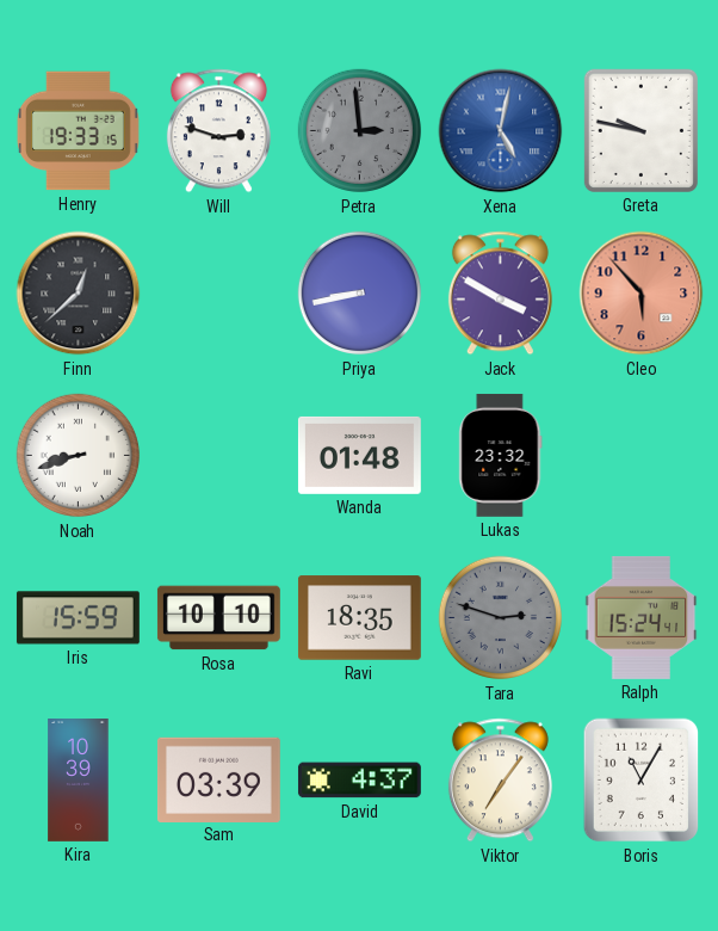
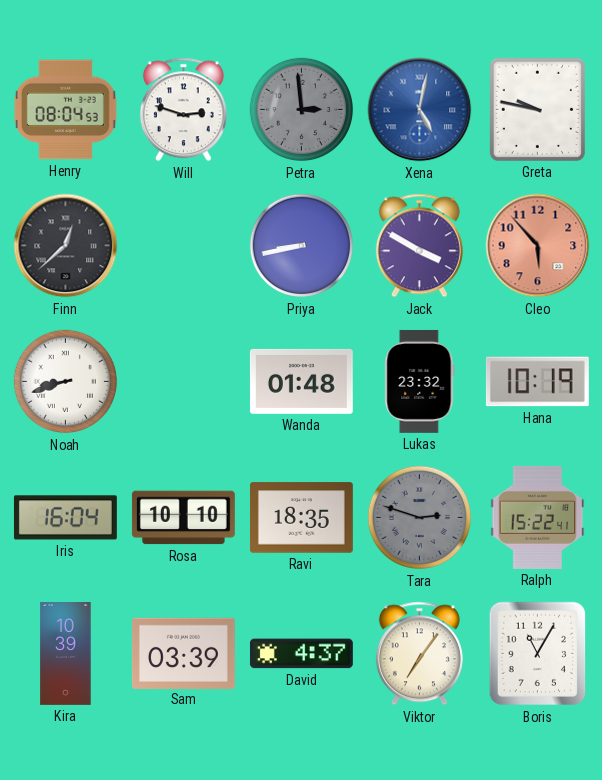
Henry: 19:33 -> 08:04
Hana: none -> 10:19
Iris: 15:59 -> 16:04
Ralph: 15:24 -> 15:22
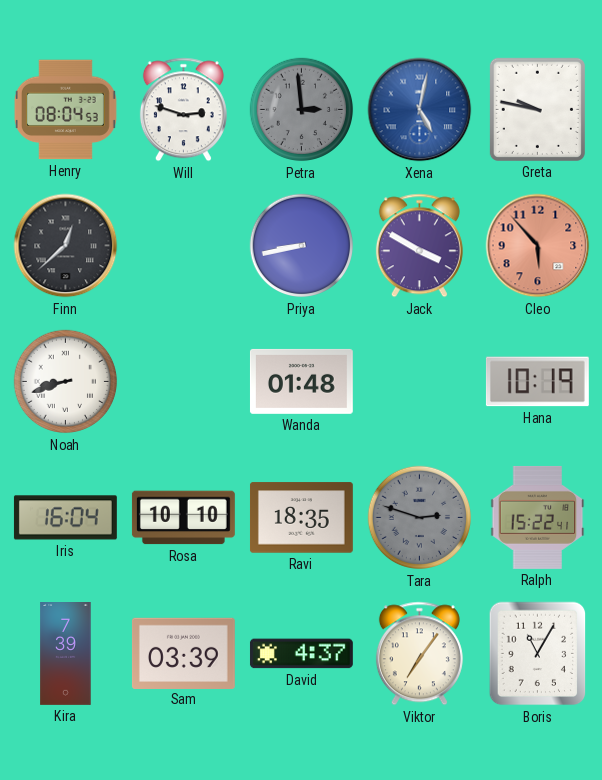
Lukas: 23:32 -> none
Kira: 10:39 -> 7:39
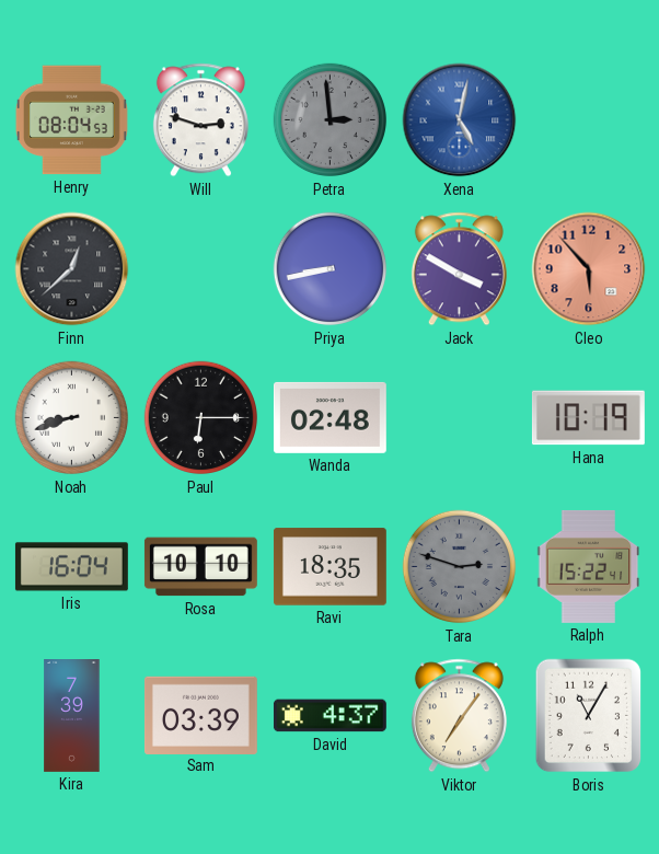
Greta: 9:47 -> none
Paul: none -> 6:15
Wanda: 01:48 -> 02:48
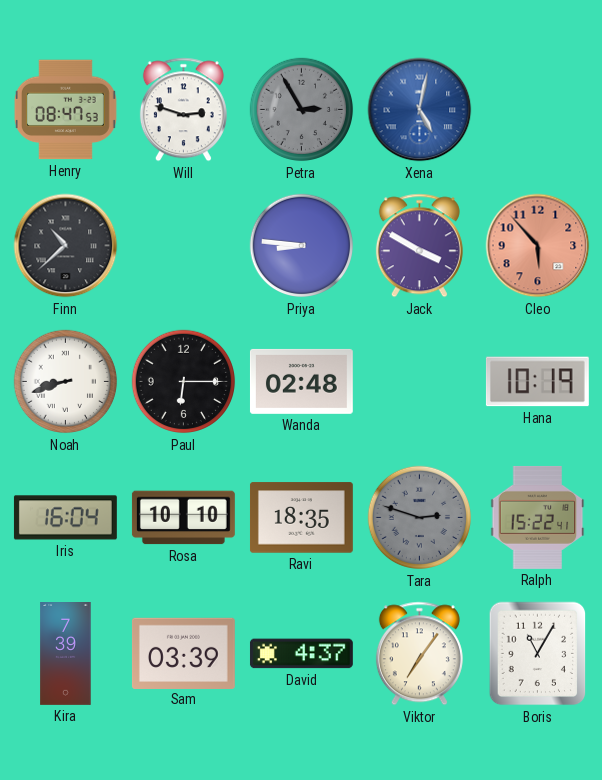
Henry: 08:04 -> 08:47
Petra: 2:59 -> 2:55
Finn: 12:38 -> 10:38
Priya: 8:43 -> 8:46
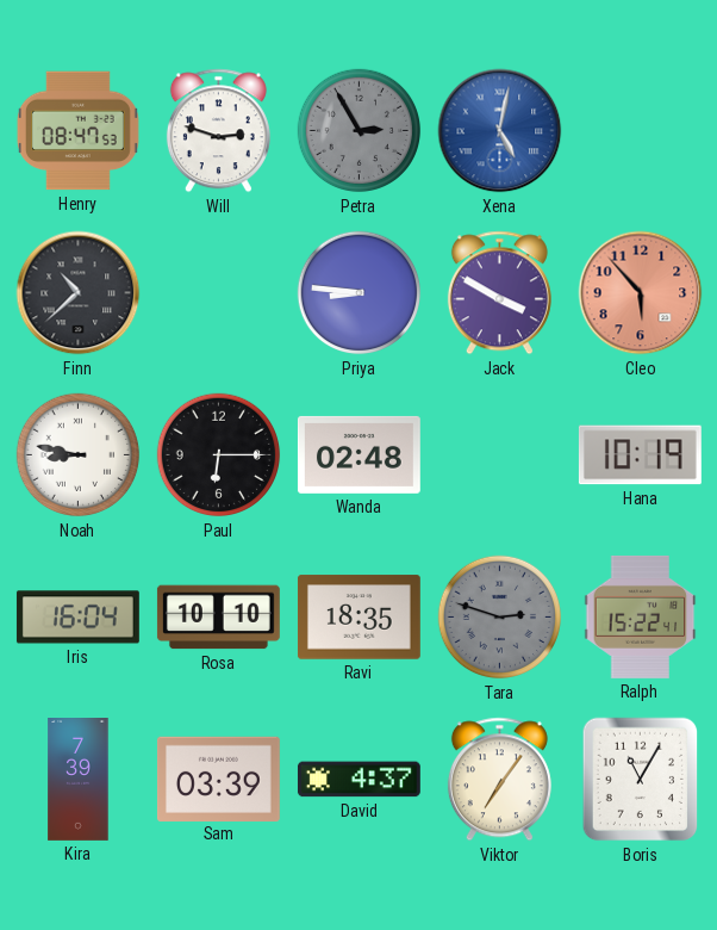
Noah: 8:42 -> 8:47
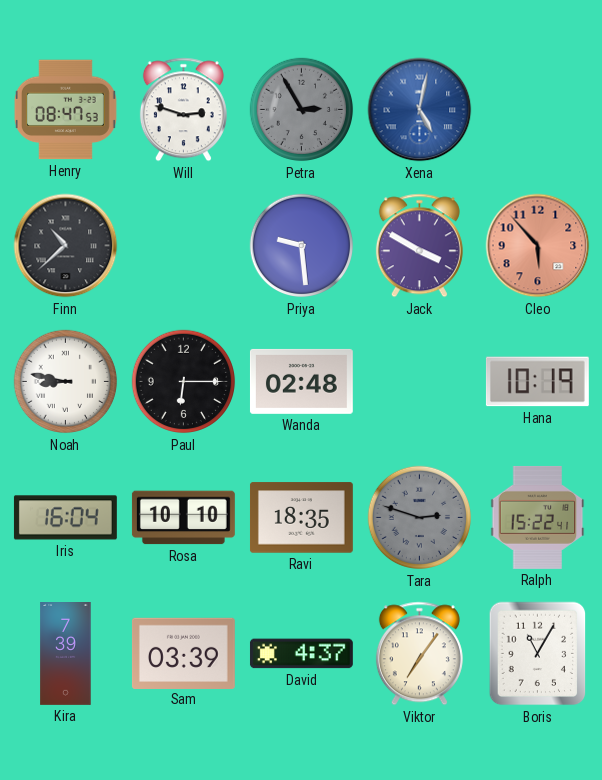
Priya: 8:46 -> 9:29
